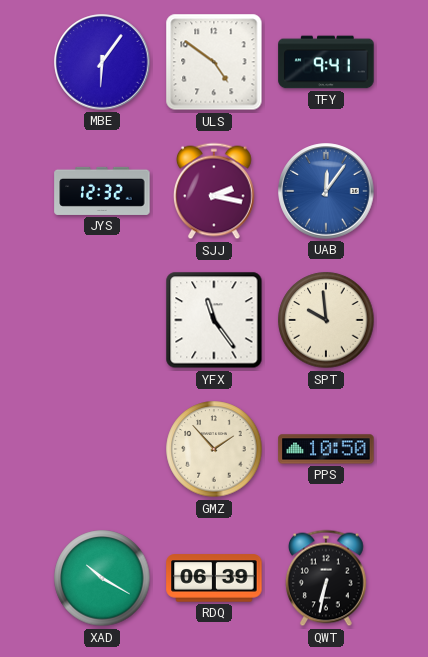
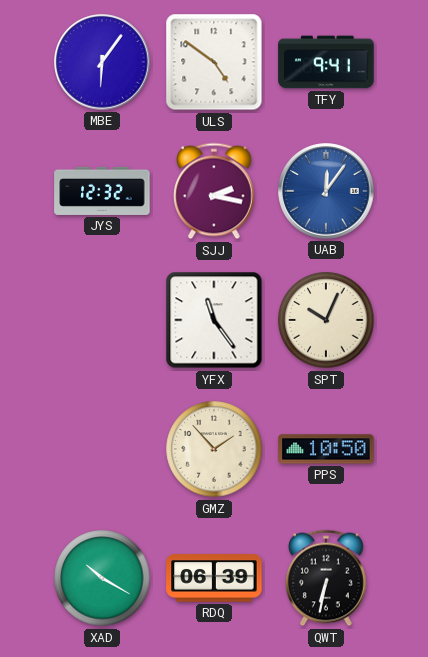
SPT: 9:59 -> 10:04
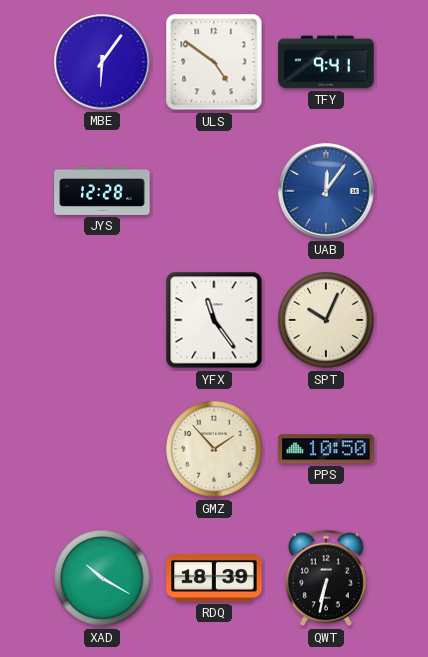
JYS: 12:32 -> 12:28
SJJ: 2:17 -> none
RDQ: 06:39 -> 18:39
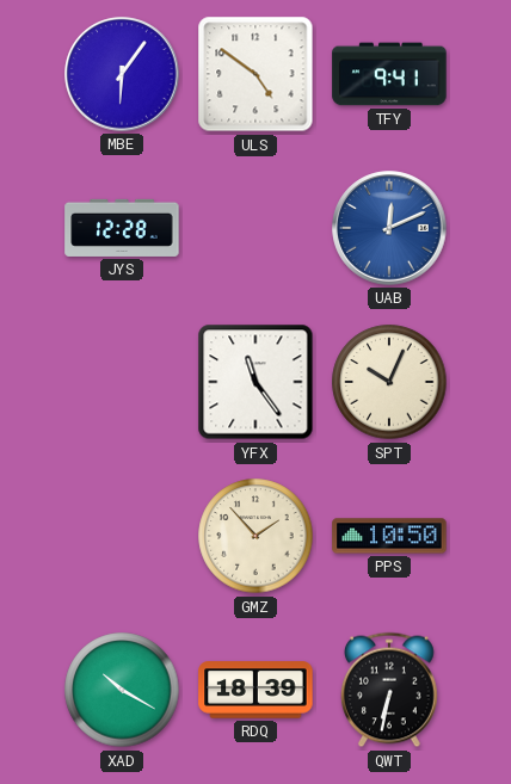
UAB: 12:06 -> 12:11
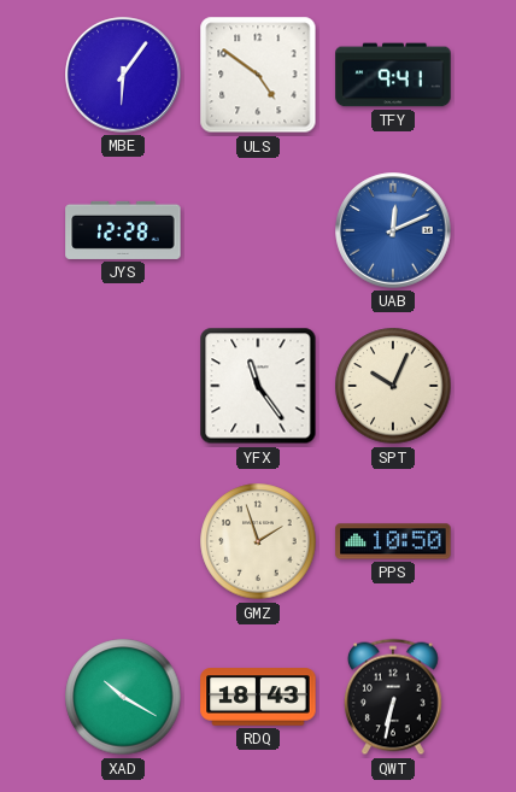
GMZ: 1:53 -> 1:57
RDQ: 18:39 -> 18:43
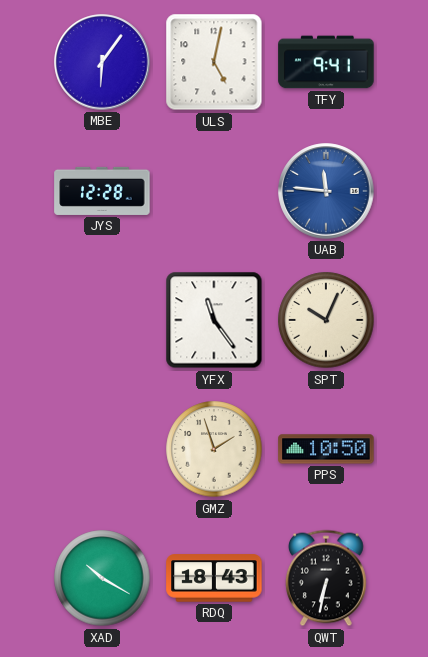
ULS: 4:51 -> 5:02
UAB: 12:11 -> 11:46
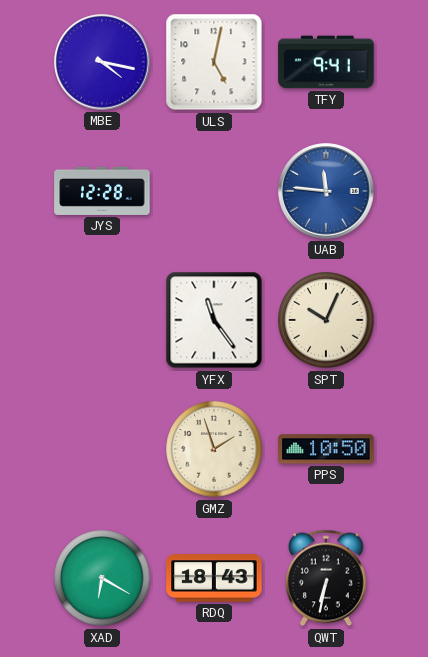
MBE: 6:06 -> 4:17
XAD: 10:20 -> 6:20
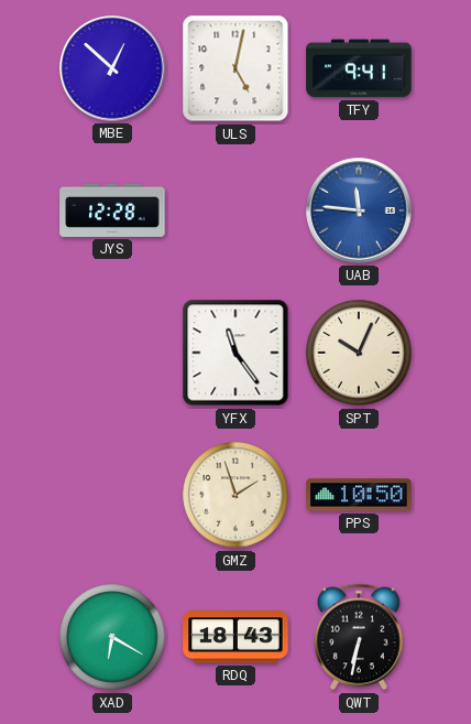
MBE: 4:17 -> 12:52
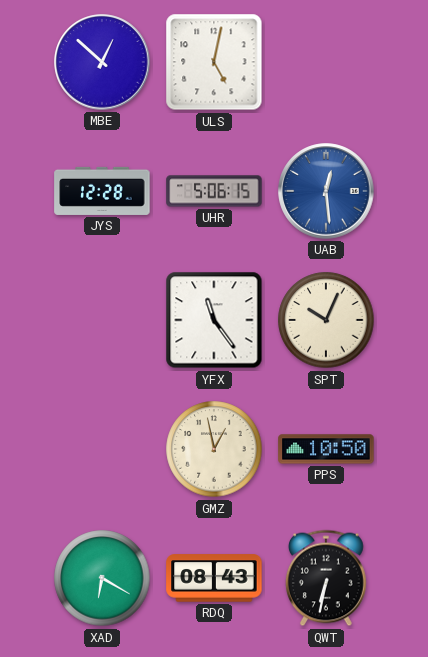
TFY: 9:41 -> none
UHR: none -> 5:06
UAB: 11:46 -> 12:29
GMZ: 1:57 -> 12:58
RDQ: 18:43 -> 08:43
